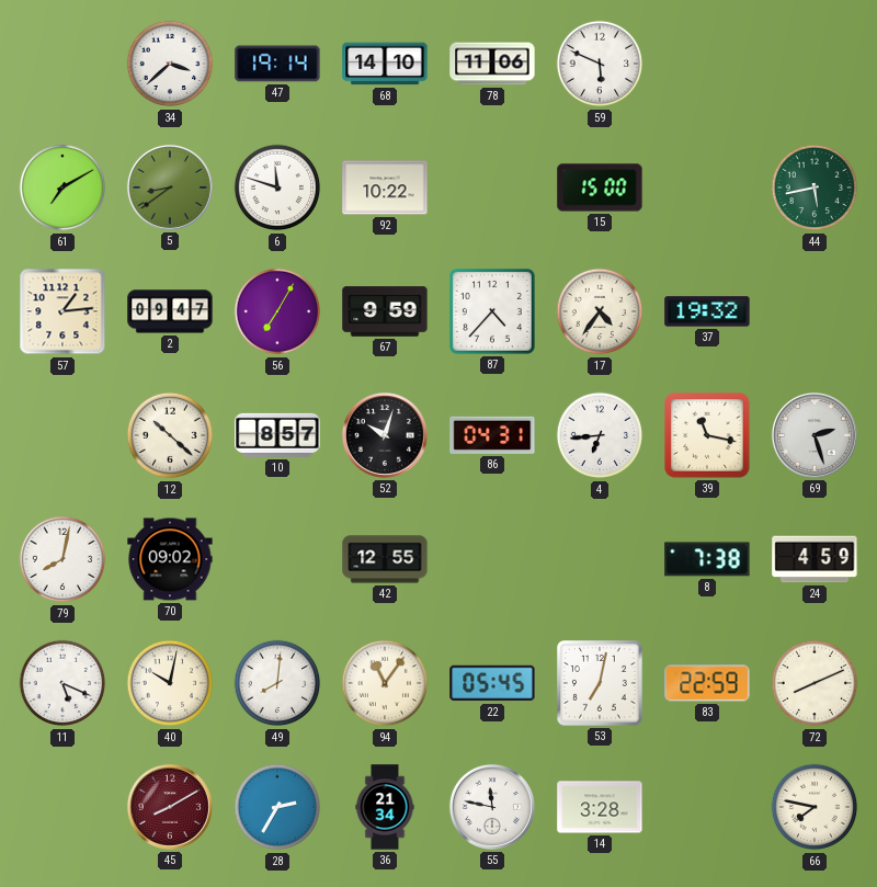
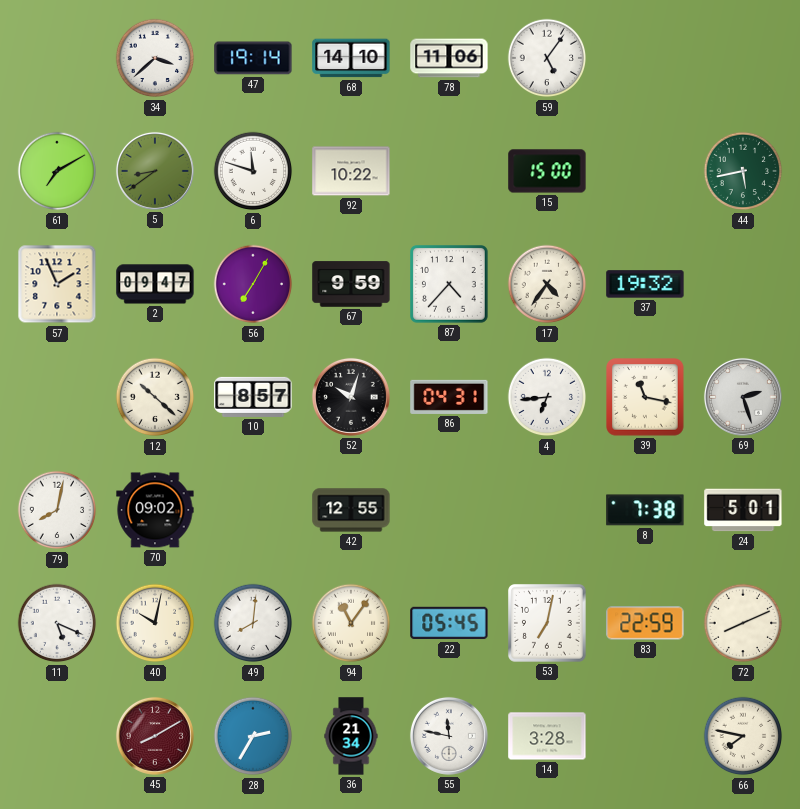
59: 5:49 -> 5:06
57: 1:14 -> 1:56
24: 4:59 -> 5:01
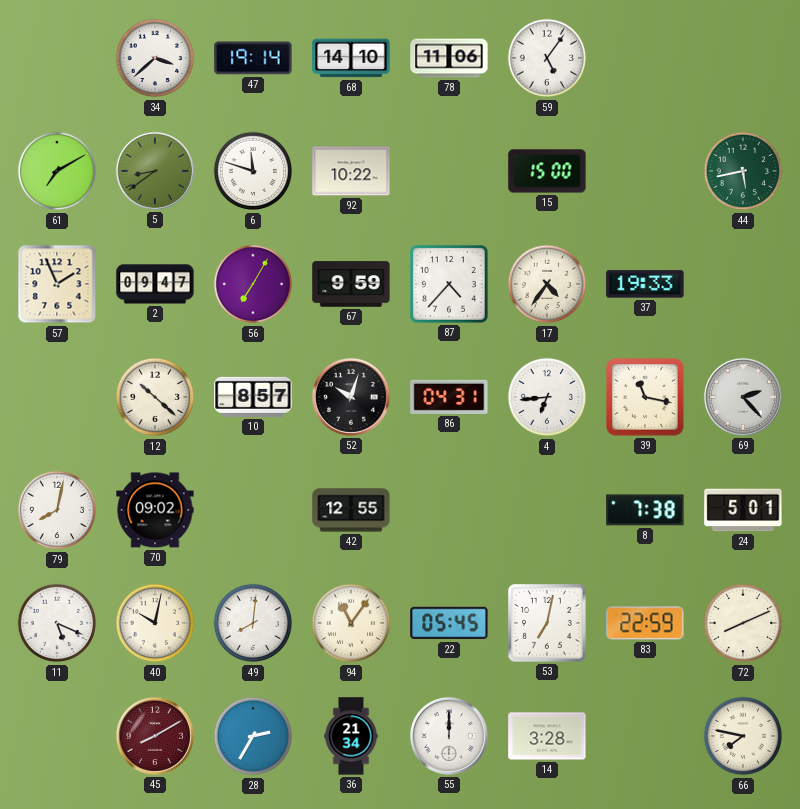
37: 19:32 -> 19:33
69: 2:27 -> 2:23
55: 11:47 -> 12:00
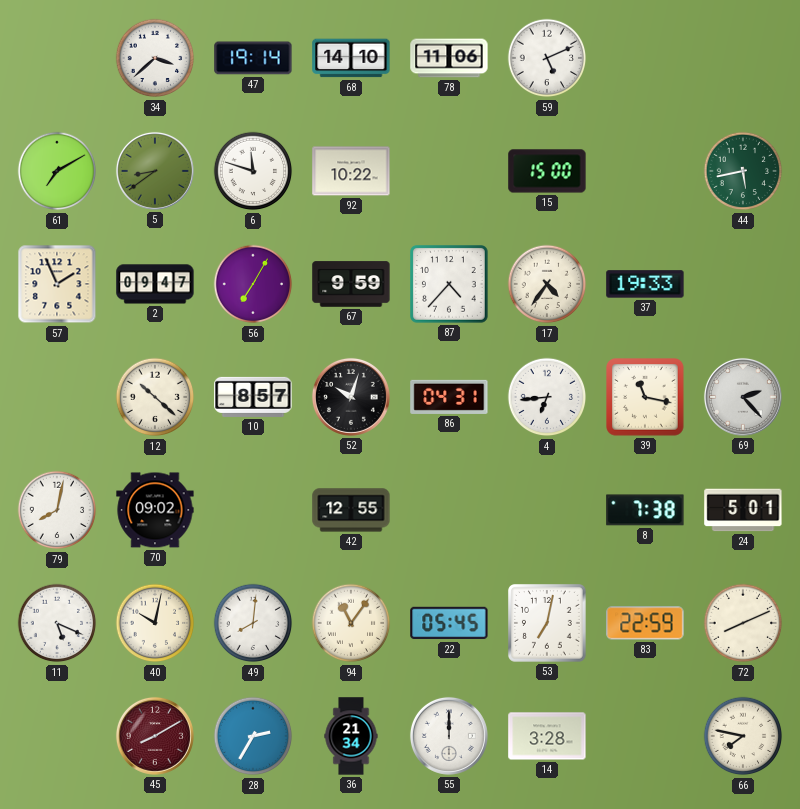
59: 5:06 -> 5:11
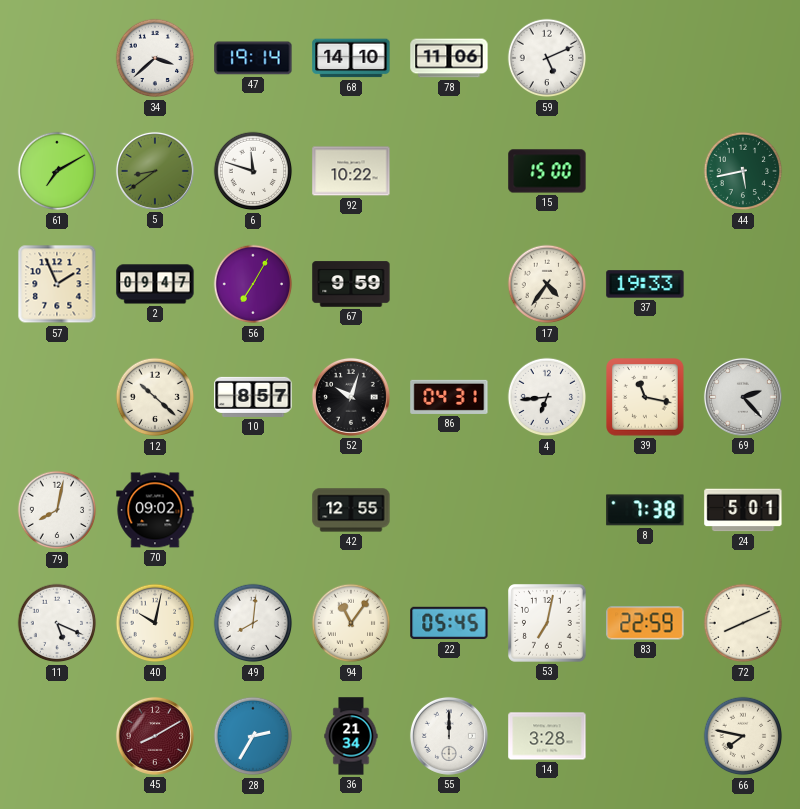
87: 4:37 -> none
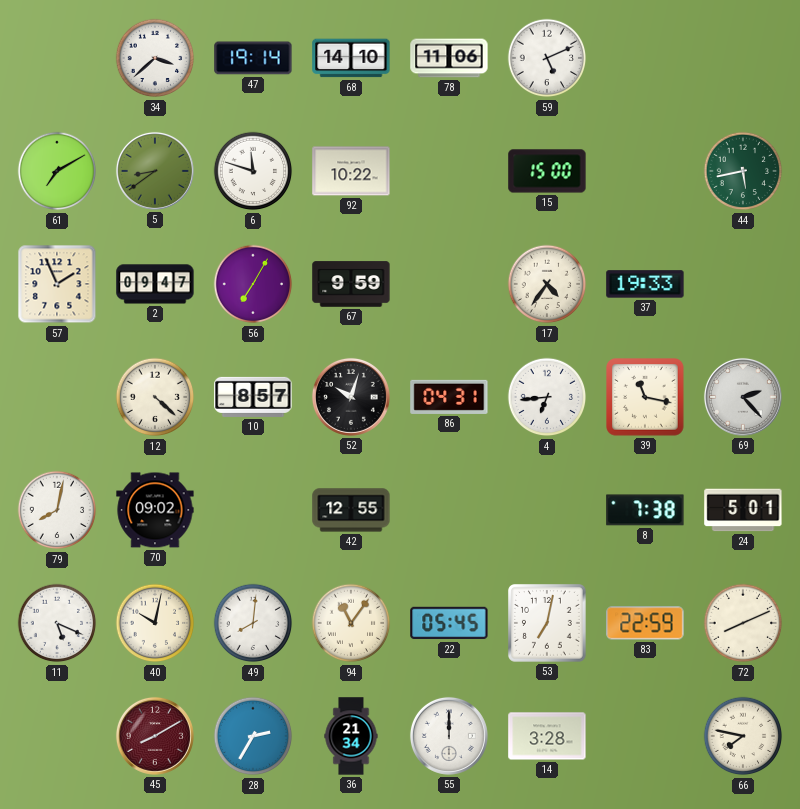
12: 10:22 -> 4:22
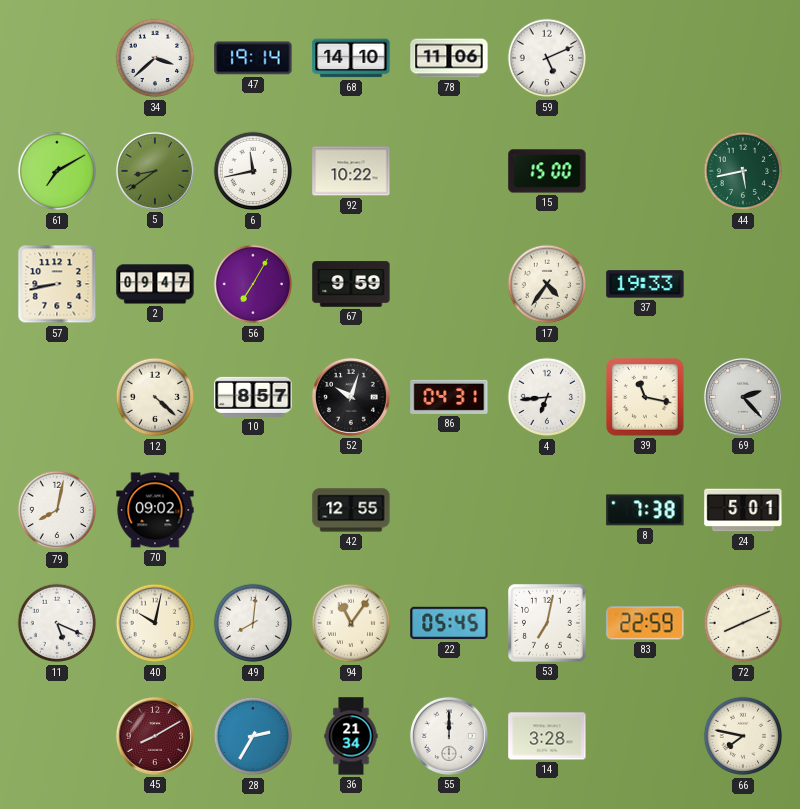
6: 11:48 -> 11:43
57: 1:56 -> 8:43
